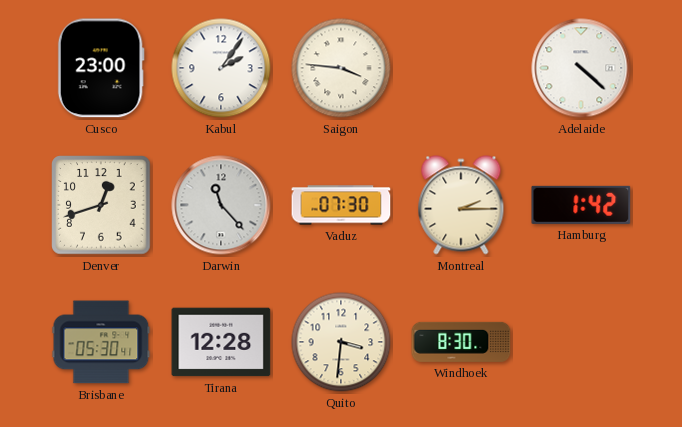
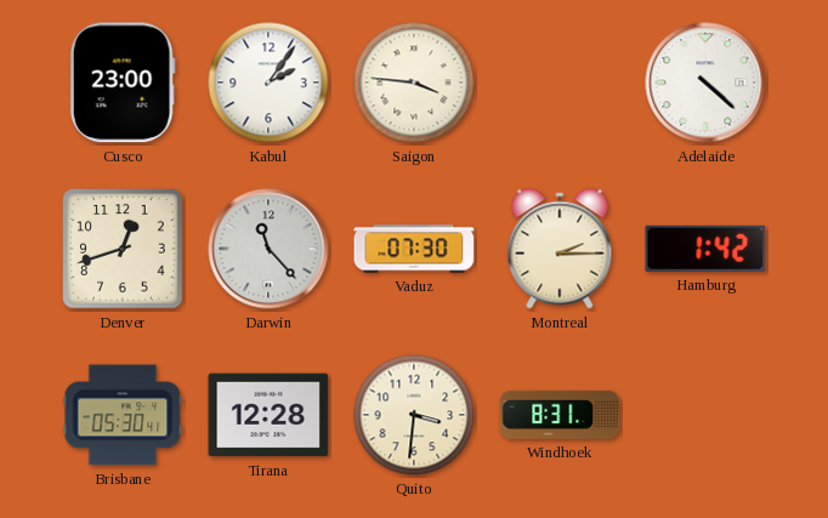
Windhoek: 8:30 -> 8:31
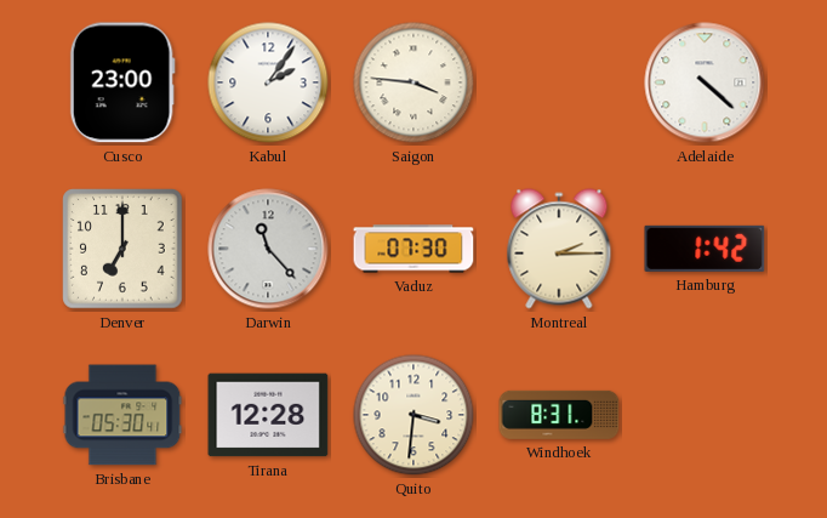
Denver: 12:42 -> 7:00
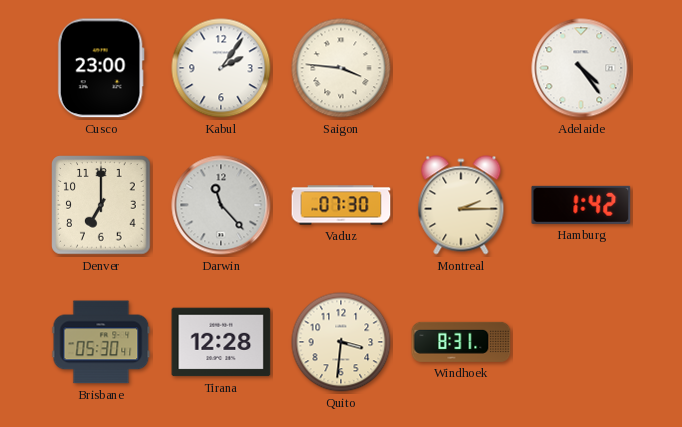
Adelaide: 4:22 -> 4:24
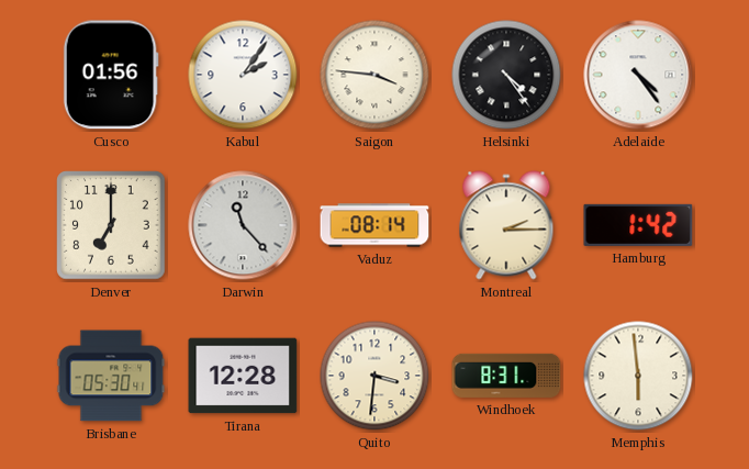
Cusco: 23:00 -> 01:56
Helsinki: none -> 4:24
Vaduz: 07:30 -> 08:14
Memphis: none -> 5:59
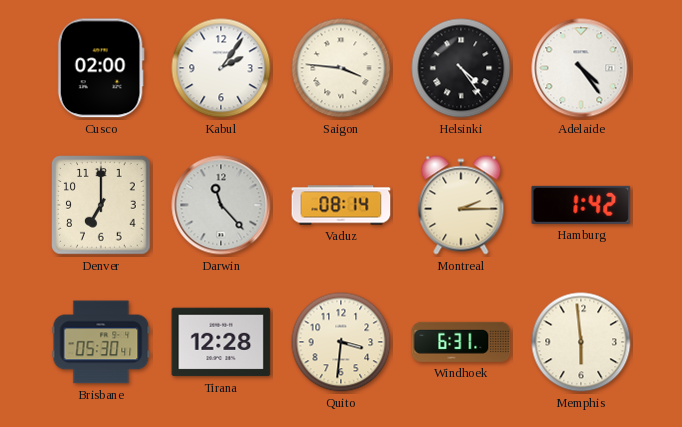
Cusco: 01:56 -> 02:00
Windhoek: 8:31 -> 6:31
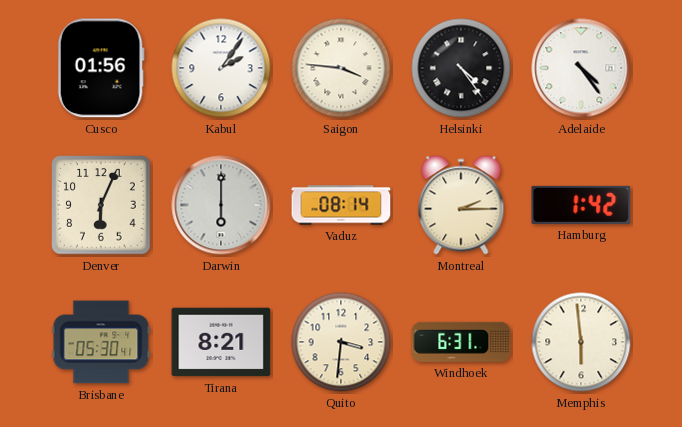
Cusco: 02:00 -> 01:56
Denver: 7:00 -> 6:04
Darwin: 11:23 -> 6:00
Tirana: 12:28 -> 8:21
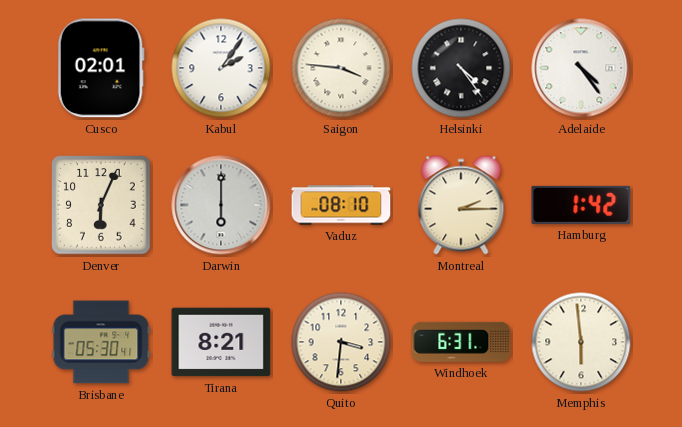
Cusco: 01:56 -> 02:01
Vaduz: 08:14 -> 08:10
